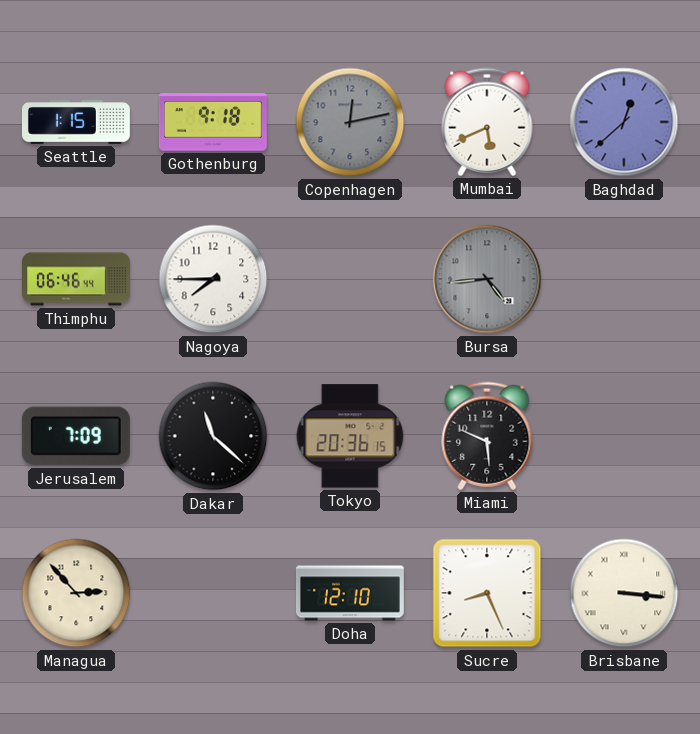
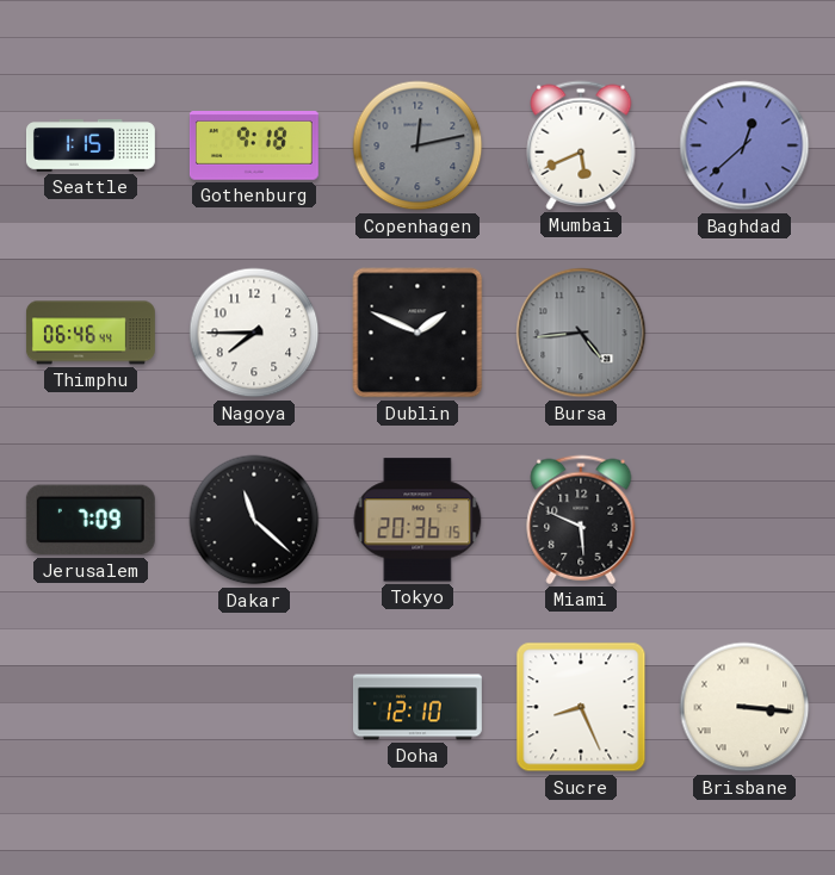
Dublin: none -> 1:49
Managua: 2:53 -> none
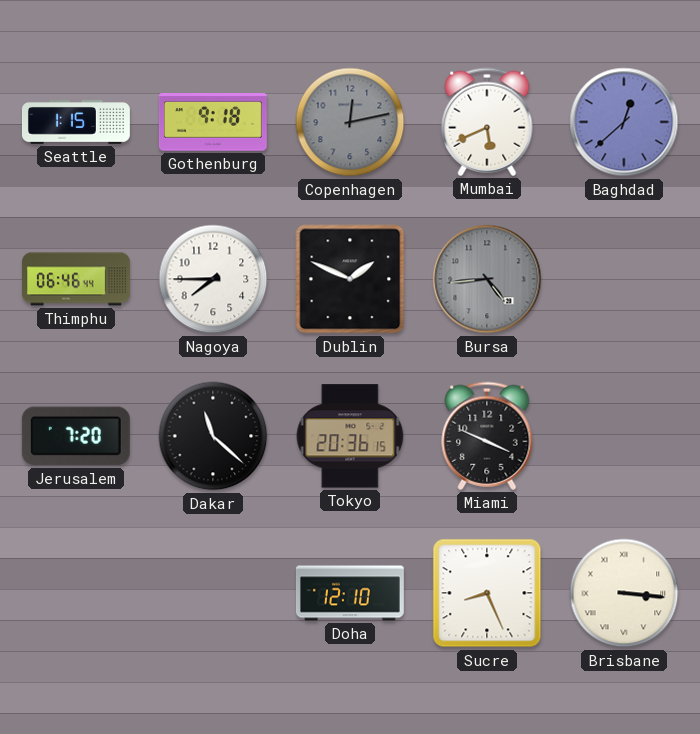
Jerusalem: 7:09 -> 7:20
Miami: 5:49 -> 3:49
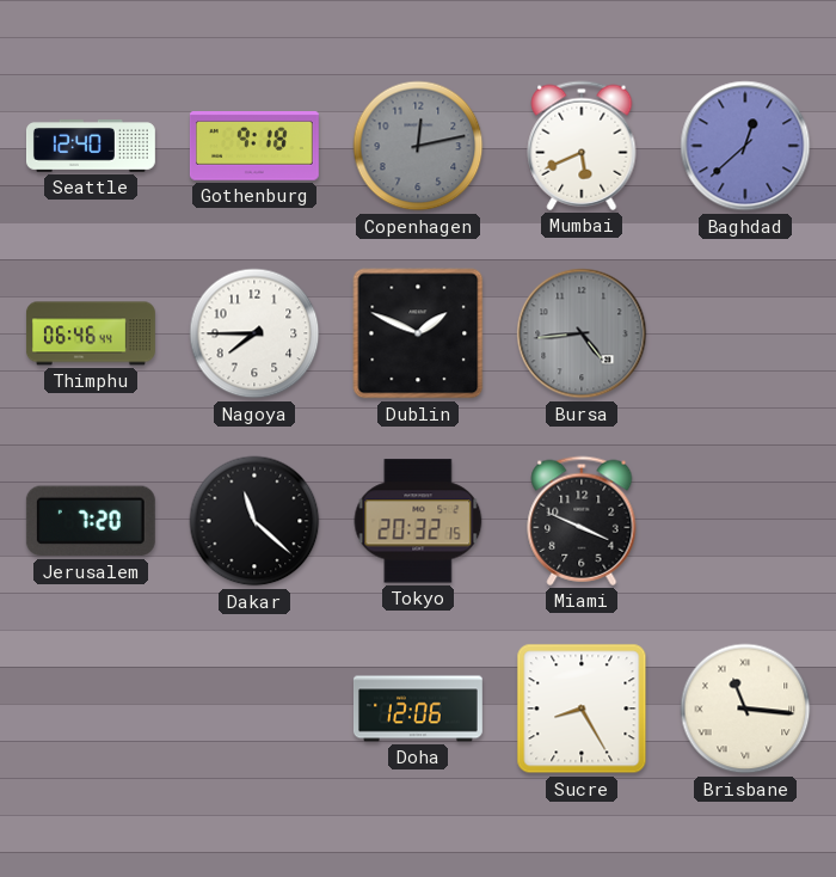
Seattle: 1:15 -> 12:40
Tokyo: 20:36 -> 20:32
Doha: 12:10 -> 12:06
Sucre: 8:26 -> 8:25
Brisbane: 3:16 -> 11:16
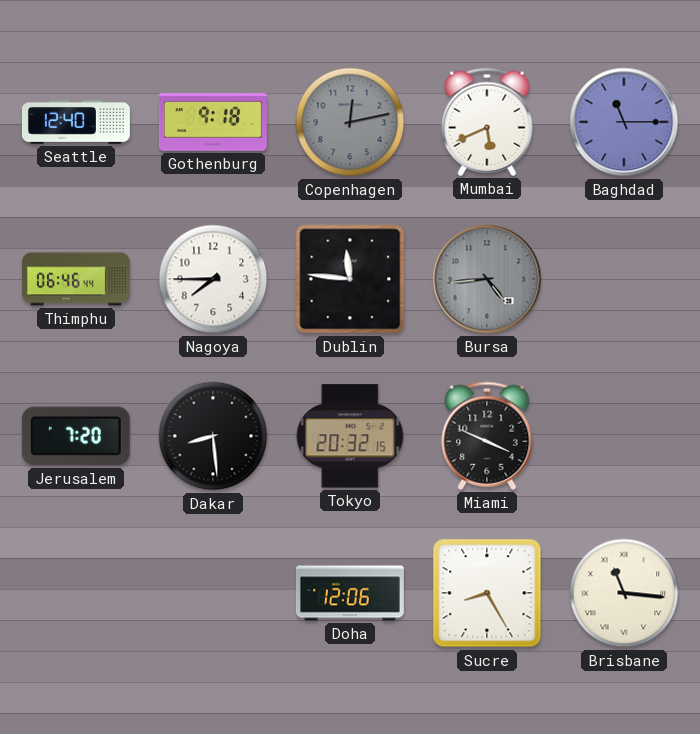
Baghdad: 12:38 -> 11:15
Dublin: 1:49 -> 11:46
Dakar: 11:22 -> 8:29
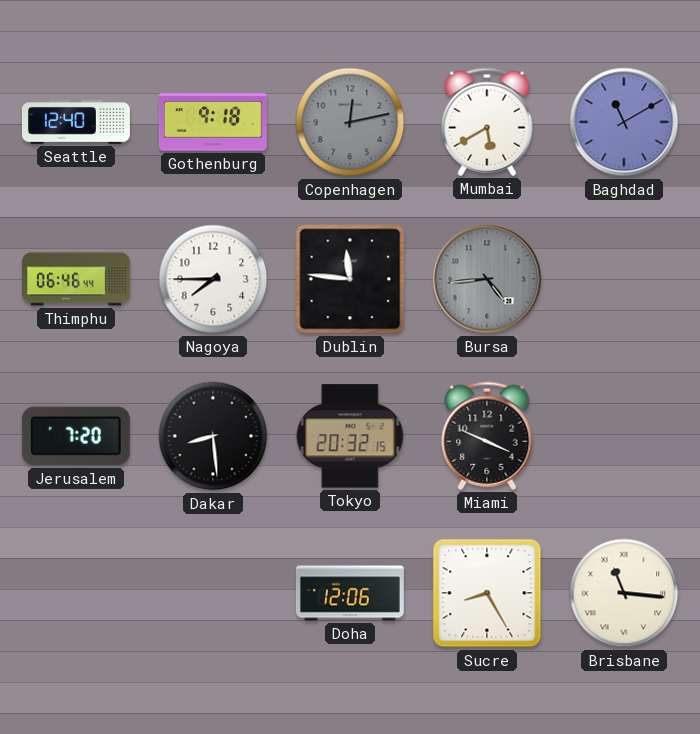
Mumbai: 5:41 -> 5:40
Baghdad: 11:15 -> 11:10
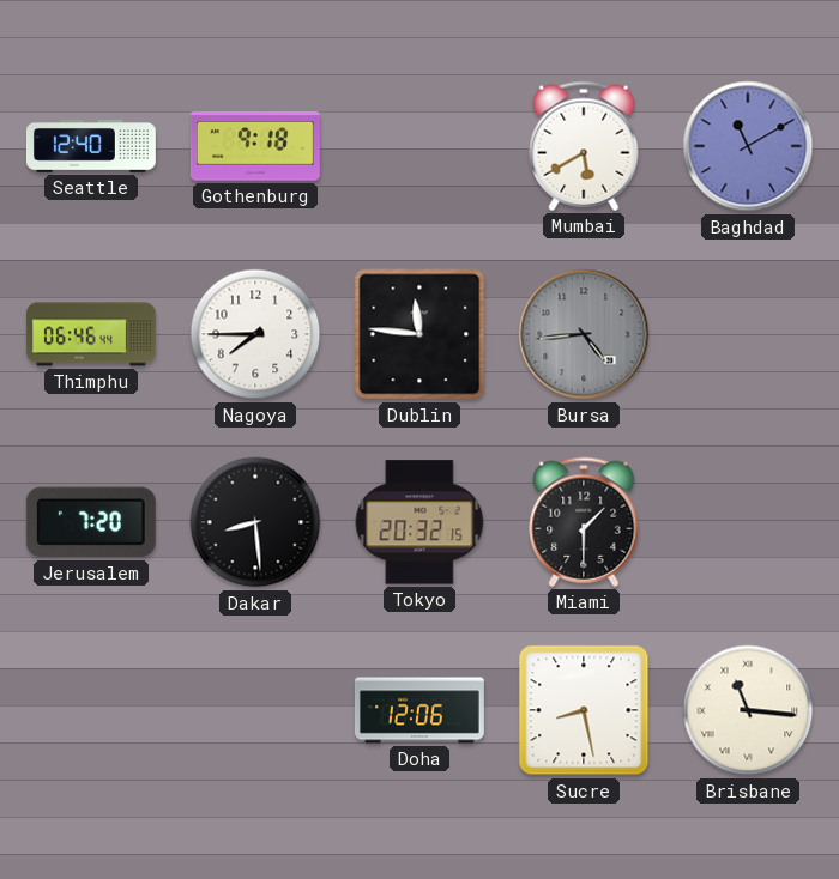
Copenhagen: 12:13 -> none
Miami: 3:49 -> 1:30
Sucre: 8:25 -> 8:28
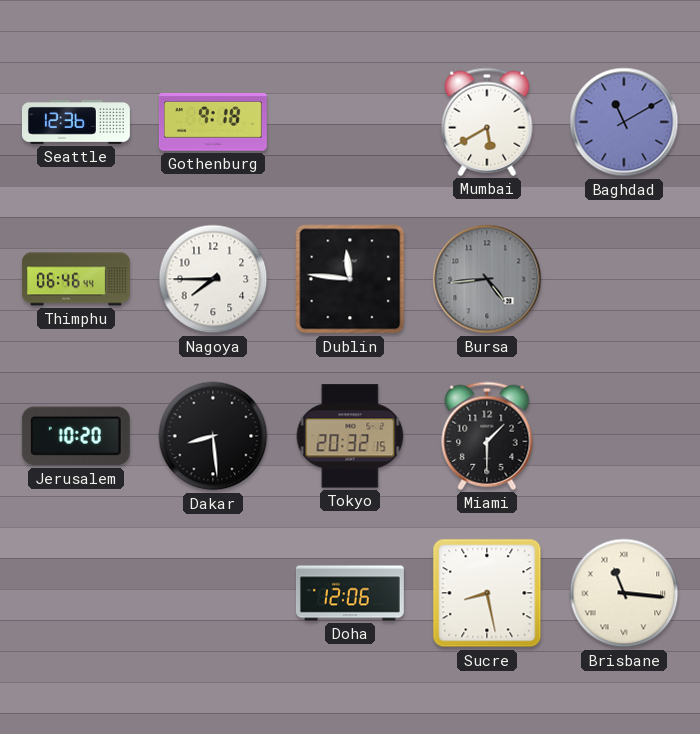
Seattle: 12:40 -> 12:36
Jerusalem: 7:20 -> 10:20
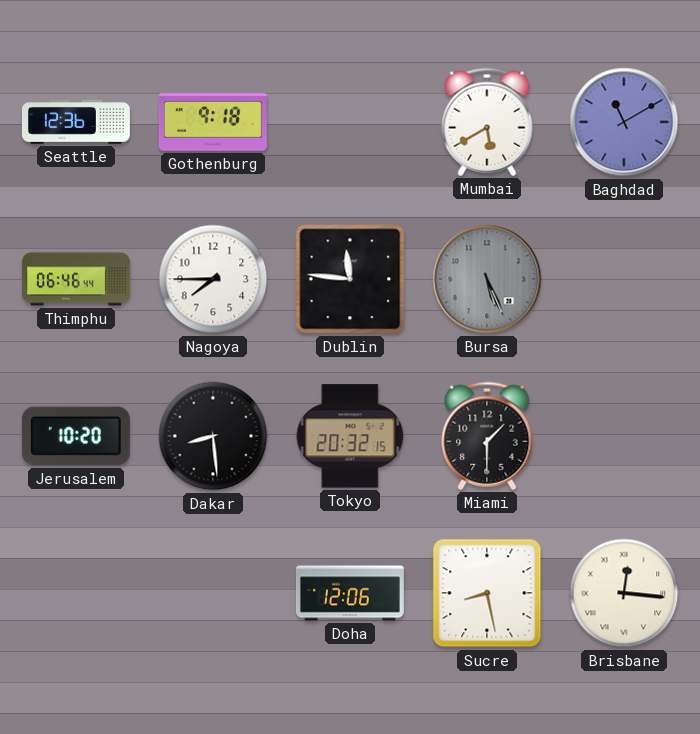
Bursa: 4:44 -> 5:26
Brisbane: 11:16 -> 12:16
